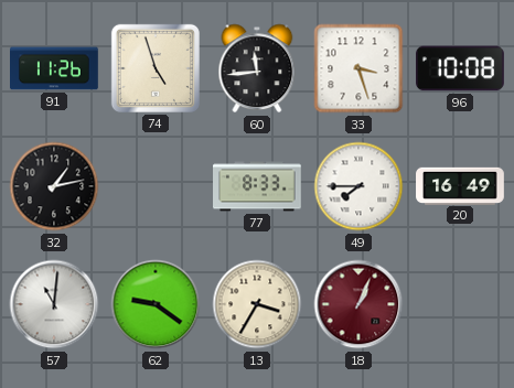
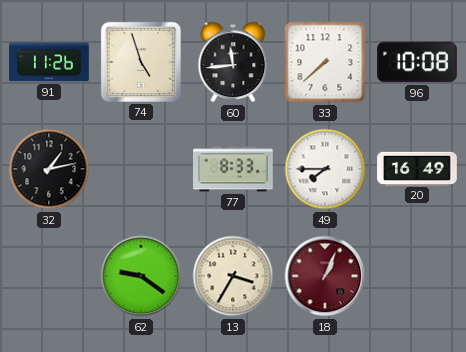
33: 3:27 -> 7:38
57: 11:01 -> none
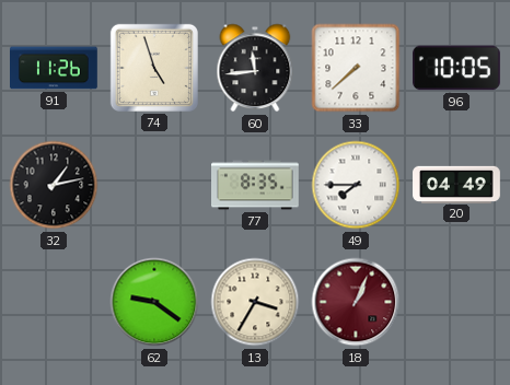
96: 10:08 -> 10:05
77: 8:33 -> 8:35
20: 16:49 -> 04:49
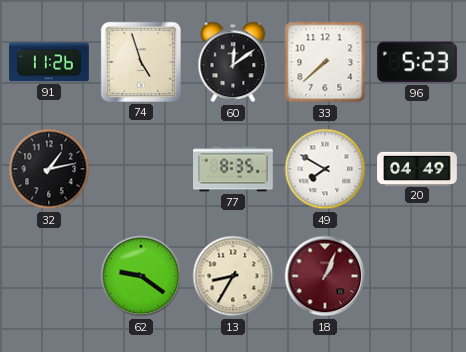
60: 11:44 -> 12:09
96: 10:05 -> 5:23
49: 7:45 -> 7:50
13: 3:35 -> 8:35
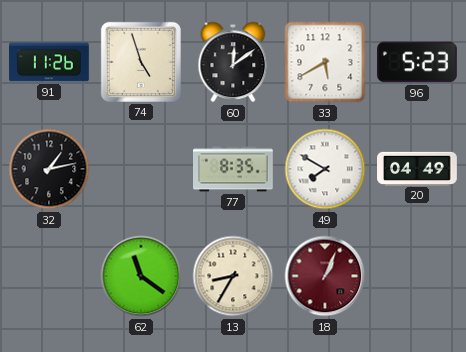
33: 7:38 -> 5:40
62: 9:21 -> 11:21
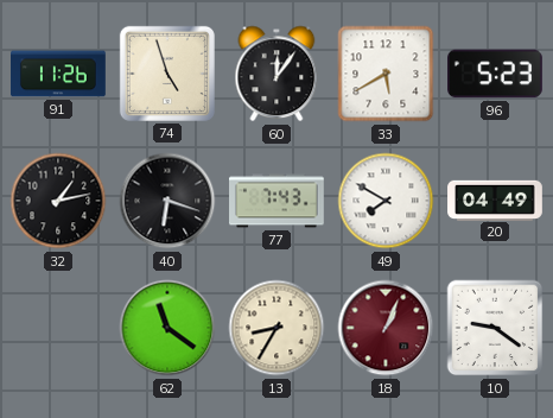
60: 12:09 -> 12:06
40: none -> 6:18
77: 8:35 -> 7:43
10: none -> 9:21
